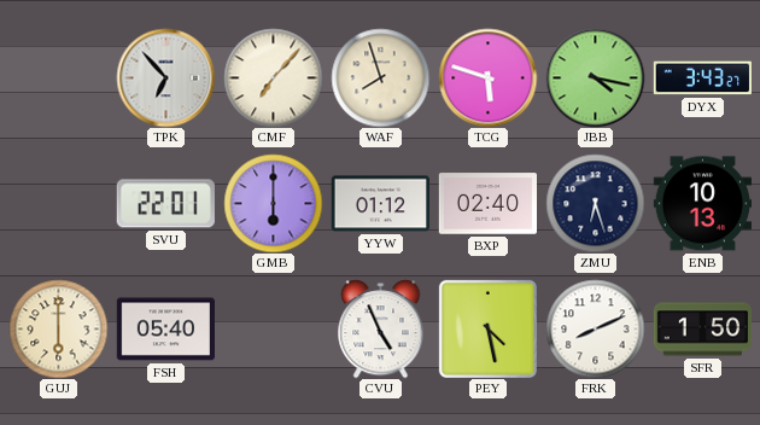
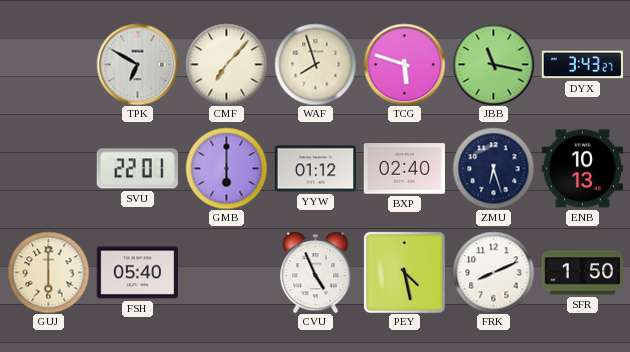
TPK: 6:53 -> 6:50
JBB: 4:17 -> 11:17
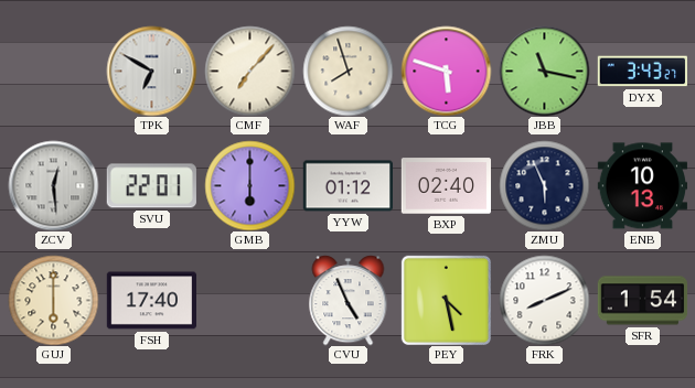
ZCV: none -> 12:29
ZMU: 6:27 -> 5:56
FSH: 05:40 -> 17:40
SFR: 1:50 -> 1:54
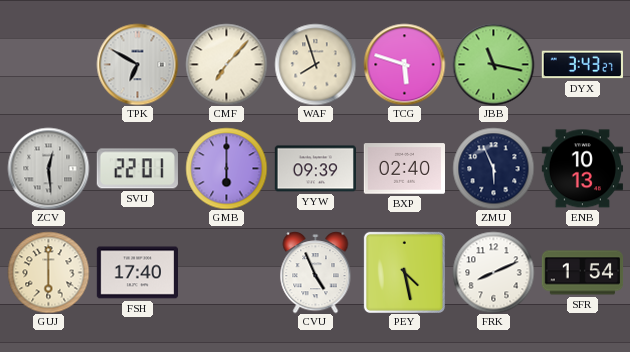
YYW: 01:12 -> 09:39
